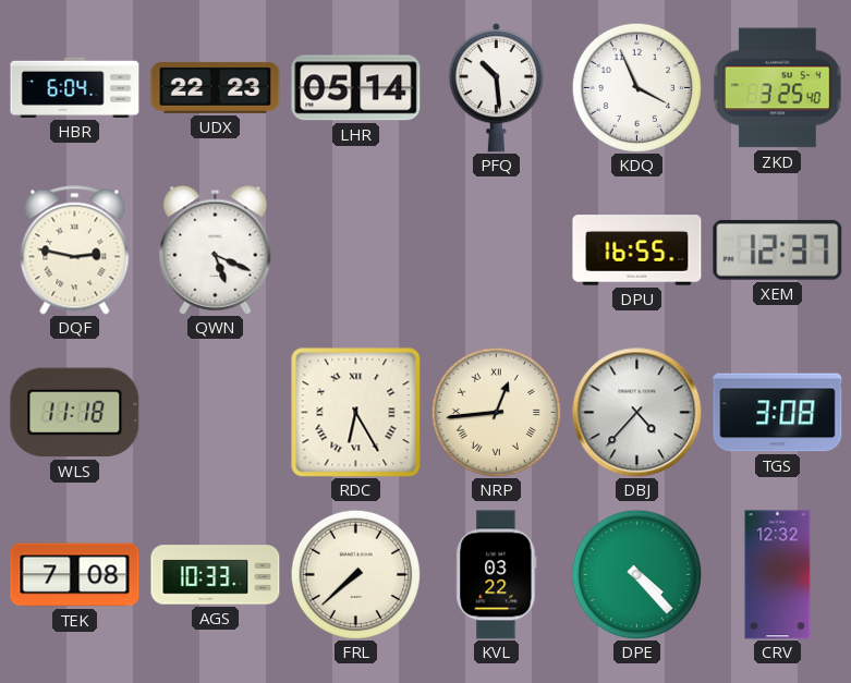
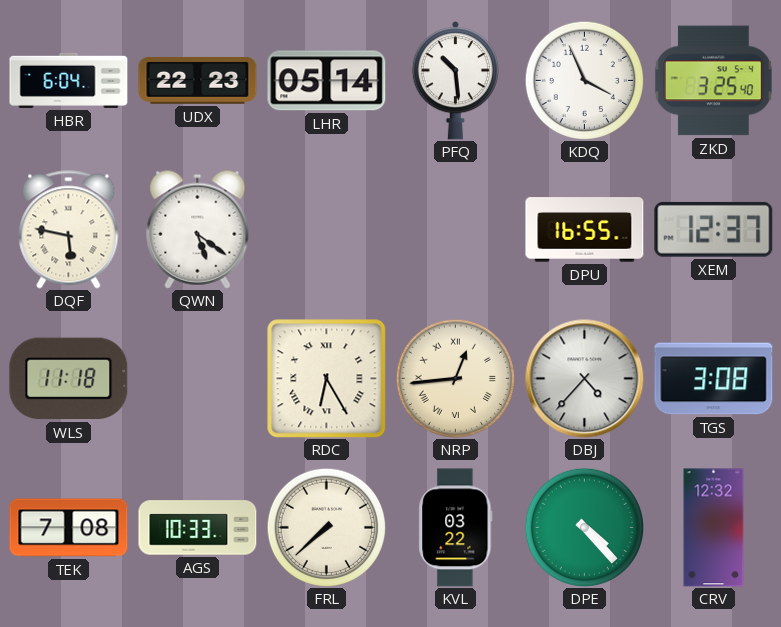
DQF: 2:47 -> 5:47
QWN: 5:19 -> 5:21
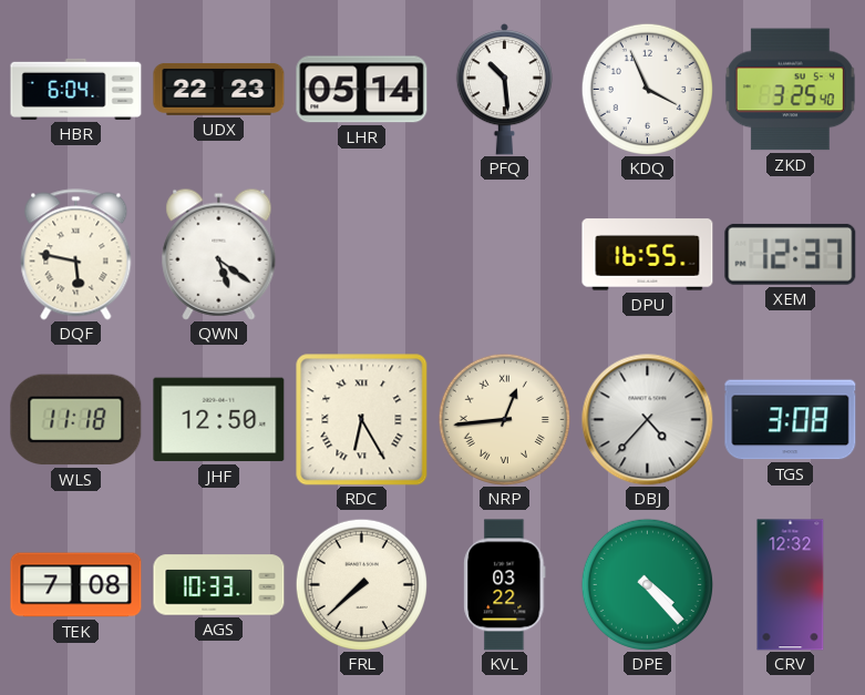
JHF: none -> 12:50
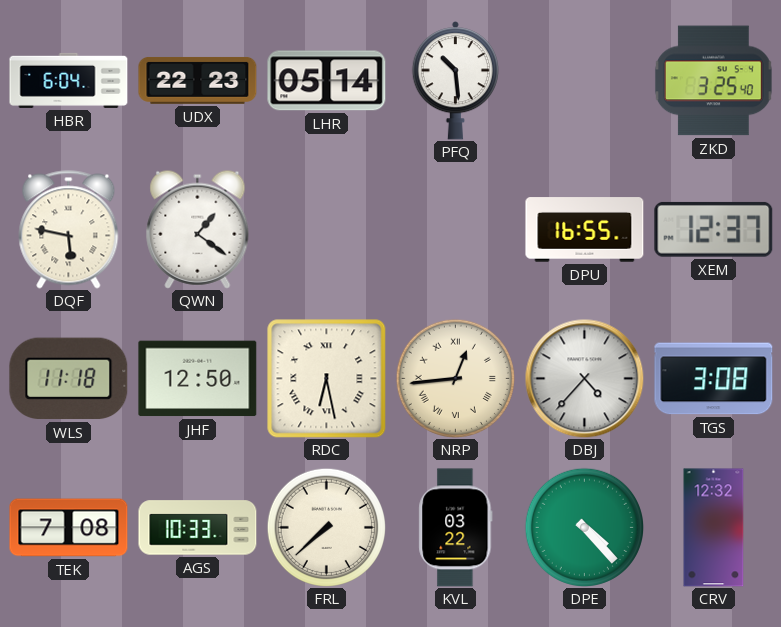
KDQ: 3:56 -> none
QWN: 5:21 -> 1:21
RDC: 6:25 -> 6:28
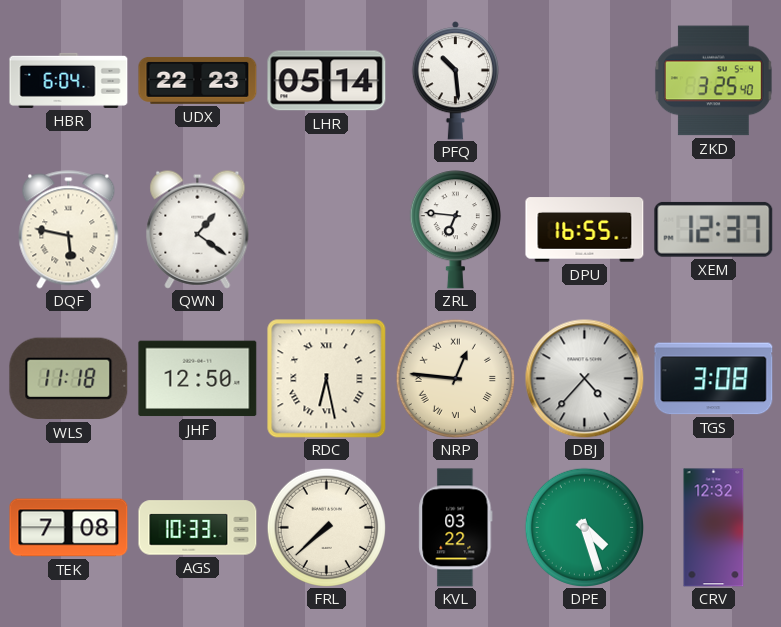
ZRL: none -> 6:46
NRP: 12:44 -> 12:46
DPE: 4:23 -> 4:27
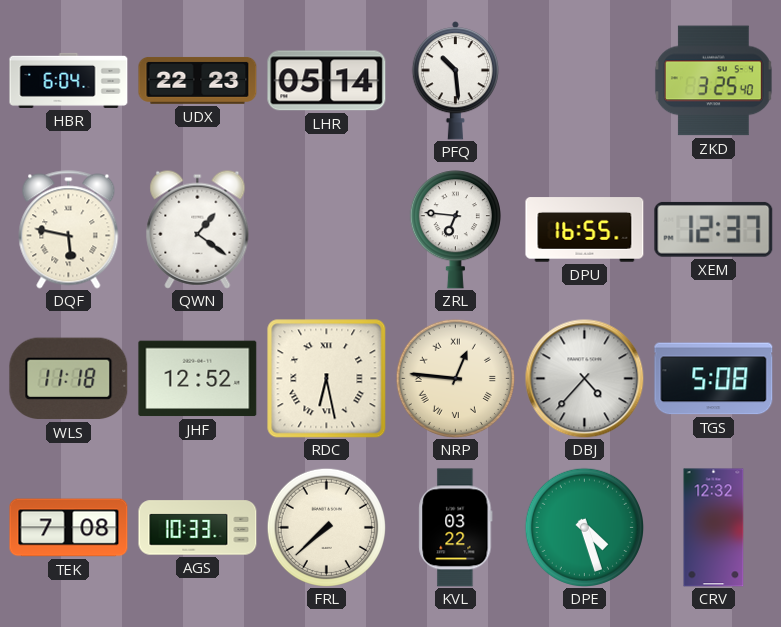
JHF: 12:50 -> 12:52
TGS: 3:08 -> 5:08
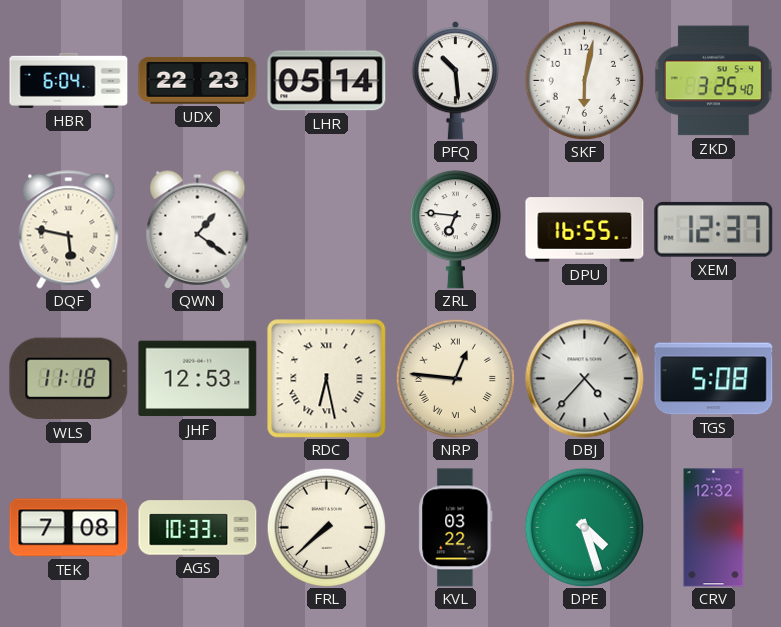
SKF: none -> 6:02
JHF: 12:52 -> 12:53
